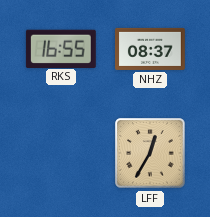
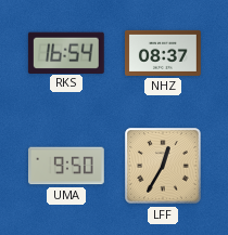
RKS: 16:55 -> 16:54
UMA: none -> 9:50
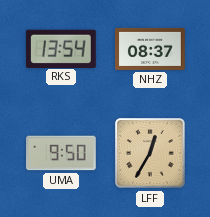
RKS: 16:54 -> 13:54
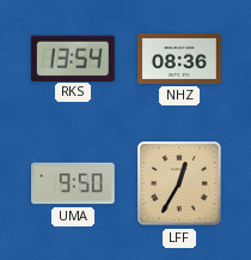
NHZ: 08:37 -> 08:36
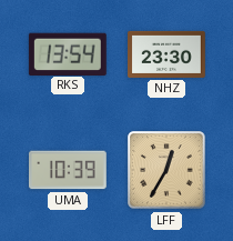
NHZ: 08:36 -> 23:30
UMA: 9:50 -> 10:39
